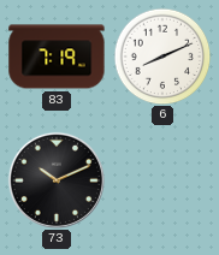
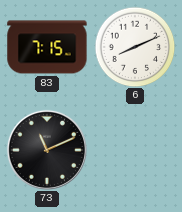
83: 7:19 -> 7:15
73: 10:11 -> 11:11
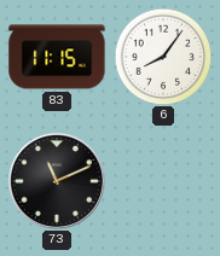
83: 7:15 -> 11:15
6: 8:11 -> 8:06
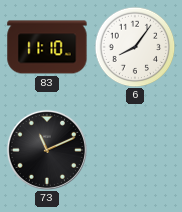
83: 11:15 -> 11:10
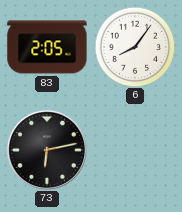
83: 11:10 -> 2:05
73: 11:11 -> 6:13
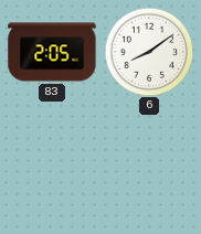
6: 8:06 -> 8:09
73: 6:13 -> none
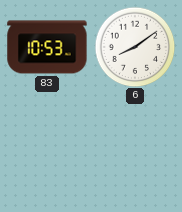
83: 2:05 -> 10:53
